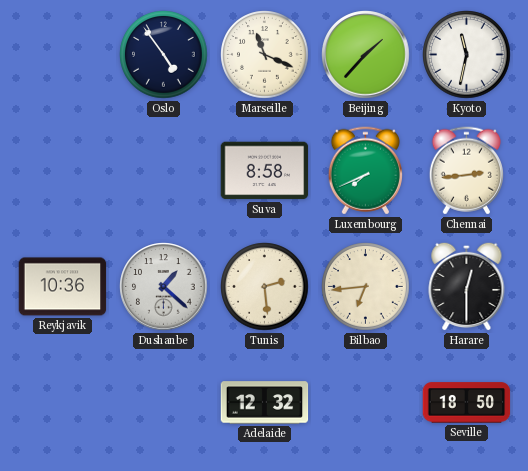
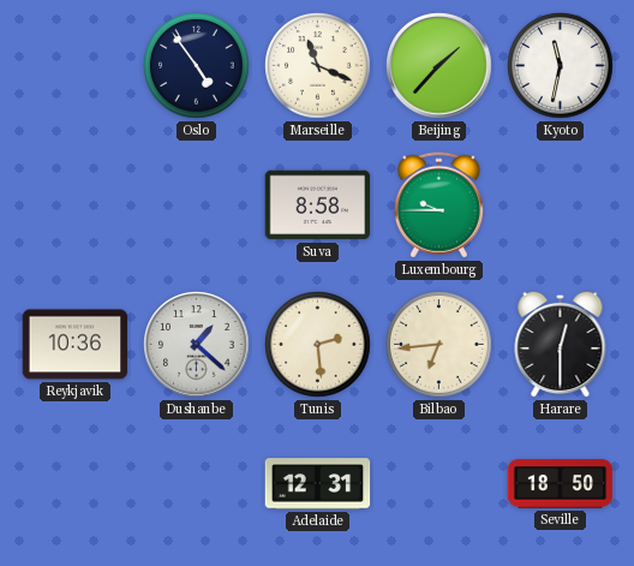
Luxembourg: 7:41 -> 9:45
Chennai: 2:44 -> none
Adelaide: 12:32 -> 12:31
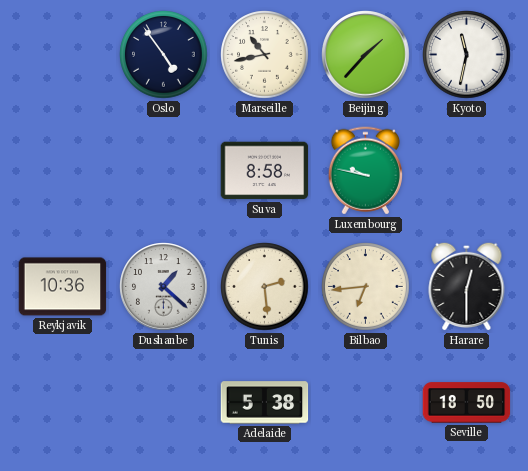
Marseille: 11:19 -> 10:43
Luxembourg: 9:45 -> 9:47
Adelaide: 12:31 -> 5:38
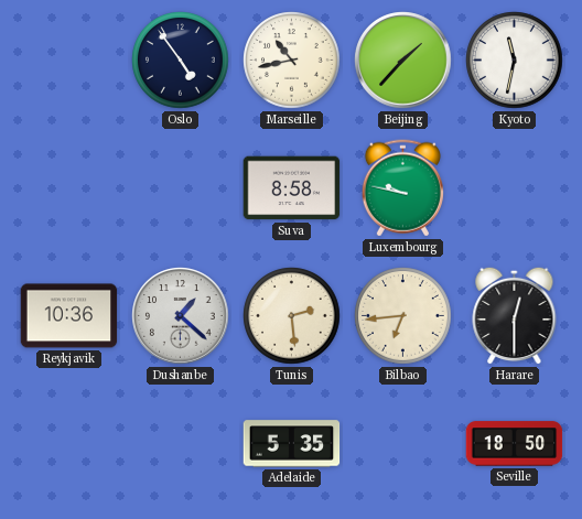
Adelaide: 5:38 -> 5:35
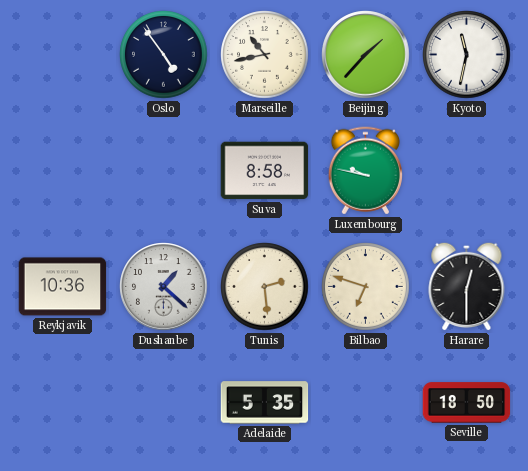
Bilbao: 6:44 -> 6:48
